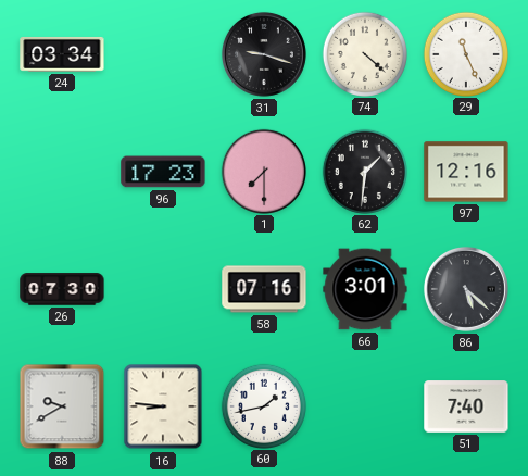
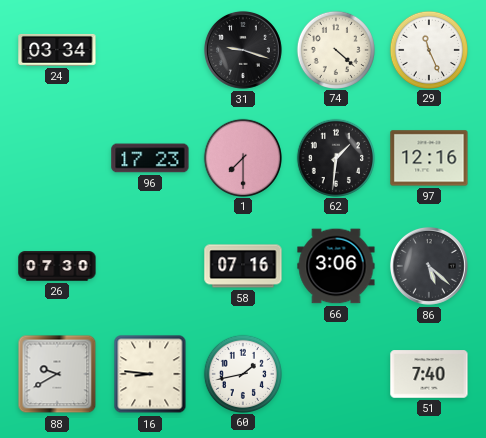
66: 3:01 -> 3:06
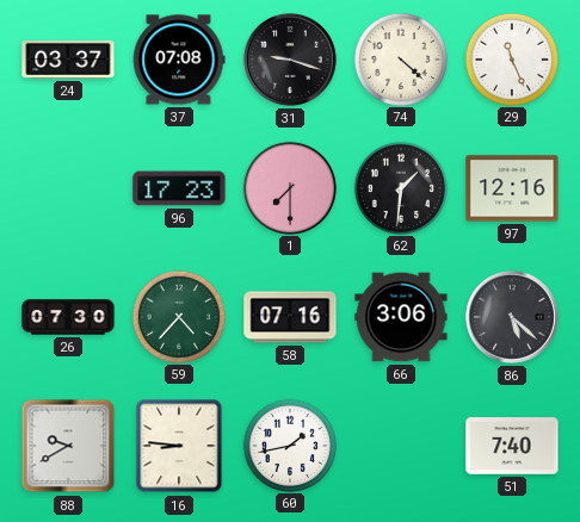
24: 03:34 -> 03:37
37: none -> 07:08
59: none -> 4:37
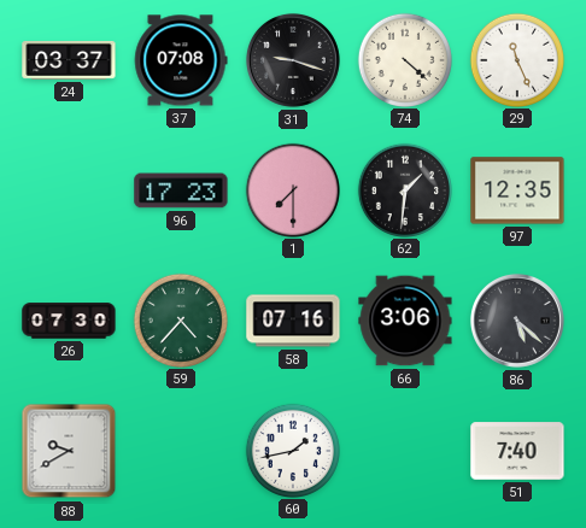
97: 12:16 -> 12:35
16: 8:46 -> none
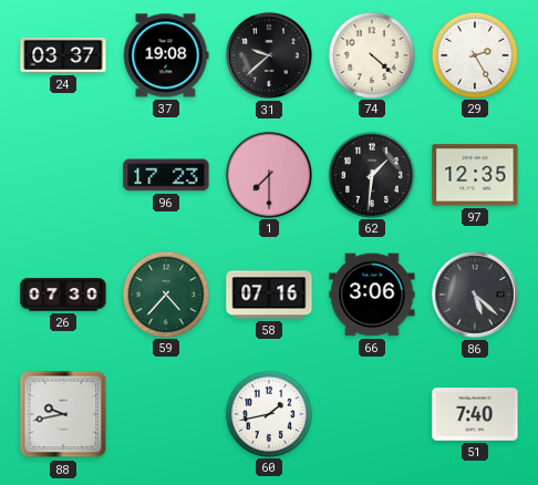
37: 07:08 -> 19:08
31: 9:18 -> 9:38
29: 11:26 -> 2:25
88: 9:40 -> 9:43
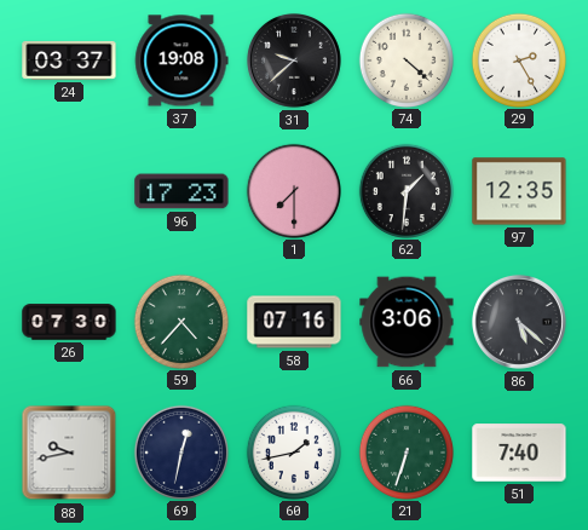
69: none -> 12:32
21: none -> 6:33
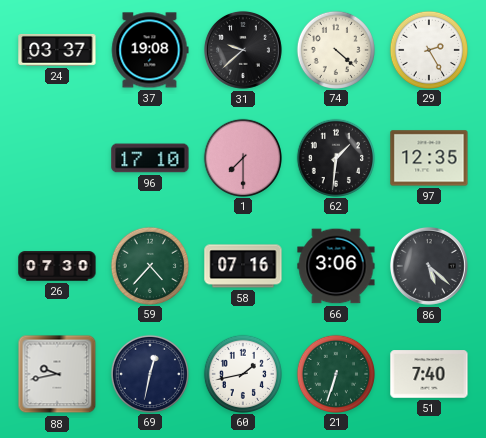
96: 17:23 -> 17:10
